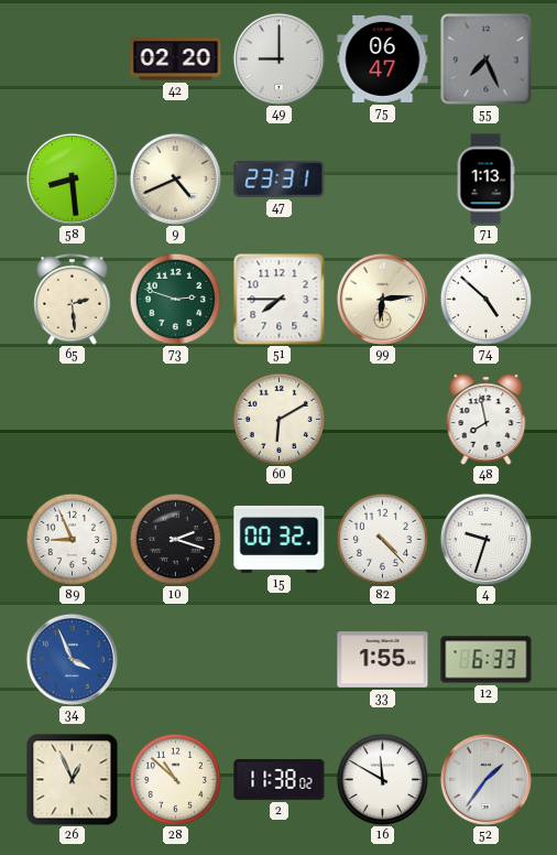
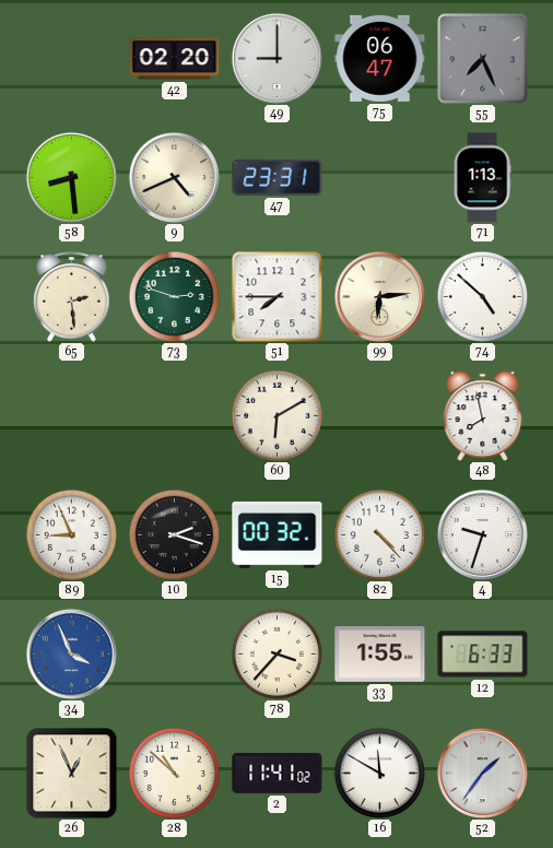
78: none -> 3:37
2: 11:38 -> 11:41
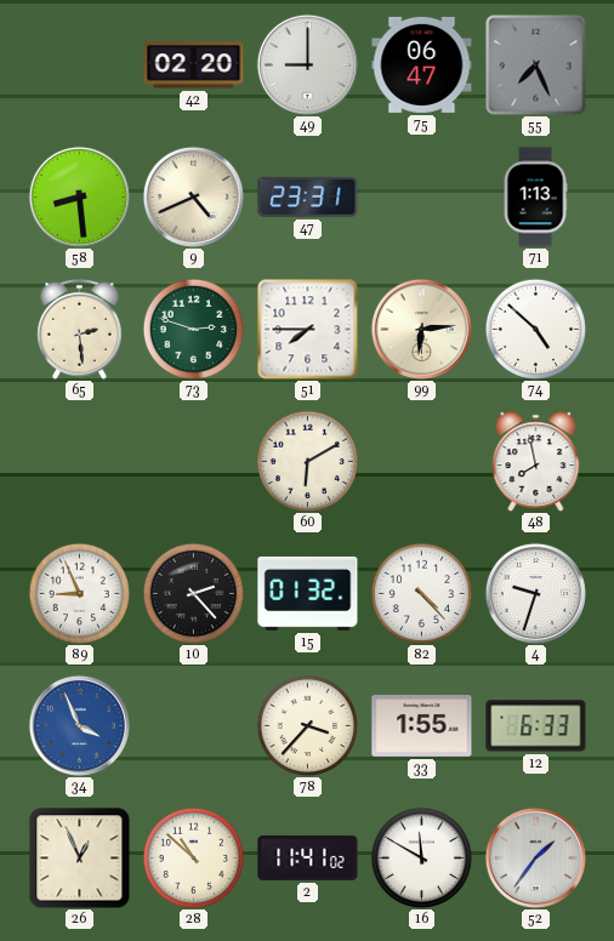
10: 2:18 -> 2:23
15: 00:32 -> 01:32
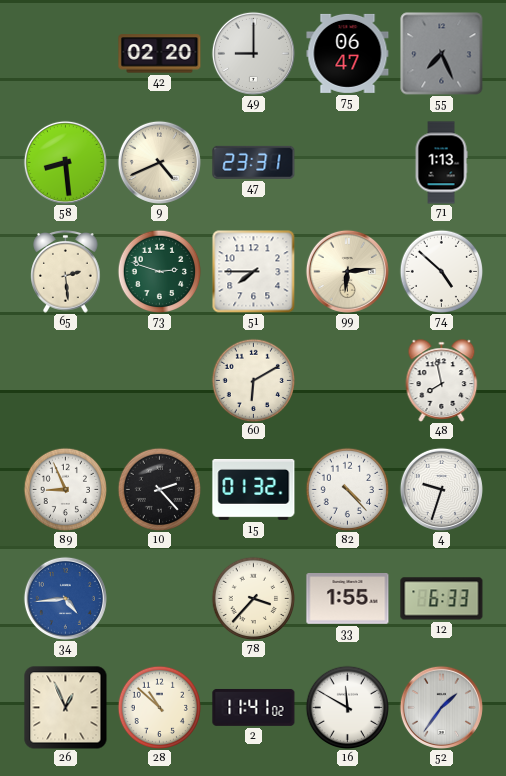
34: 3:56 -> 4:44
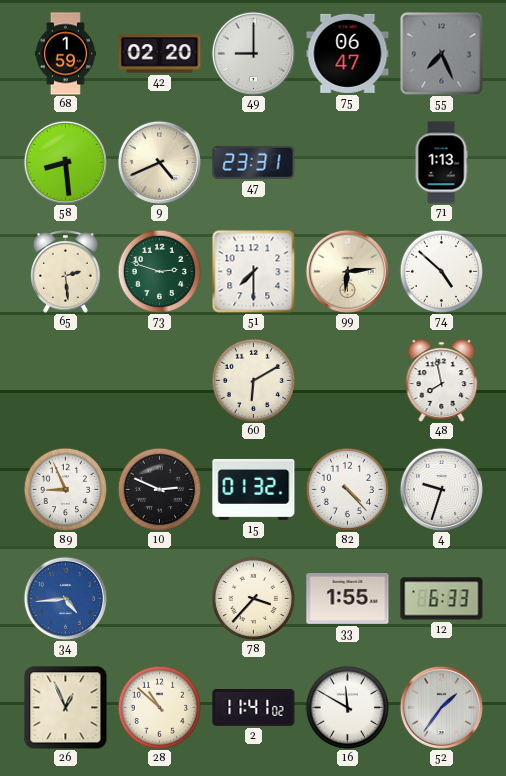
68: none -> 1:59
51: 7:45 -> 7:30
10: 2:23 -> 2:49
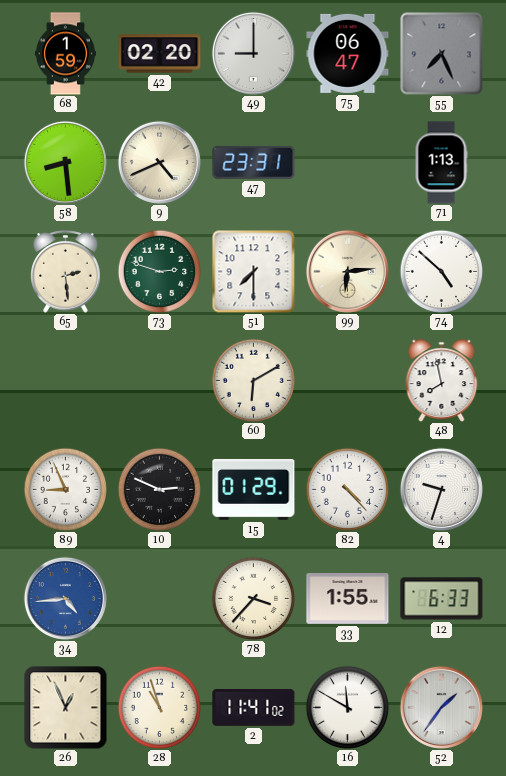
15: 01:32 -> 01:29
28: 10:52 -> 10:57
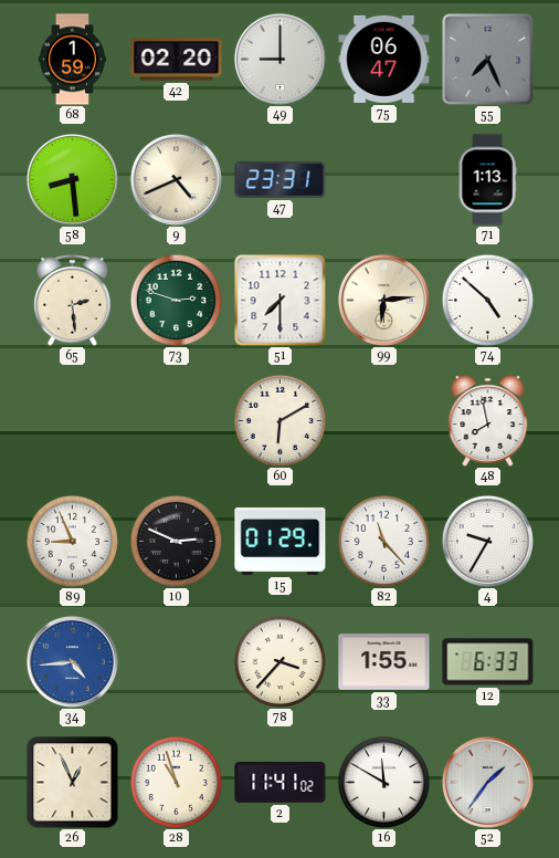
82: 4:23 -> 11:23
4: 9:33 -> 9:35
